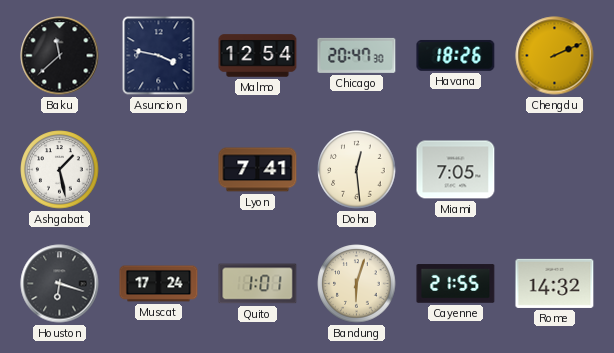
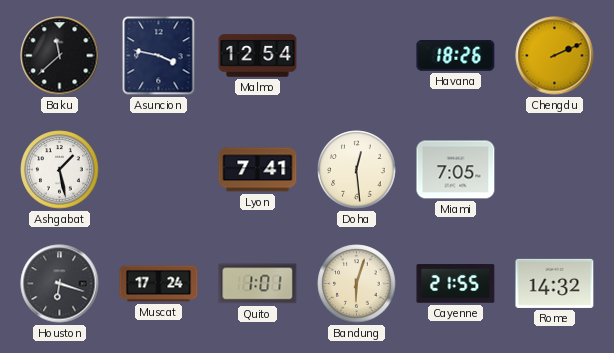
Chicago: 20:47 -> none
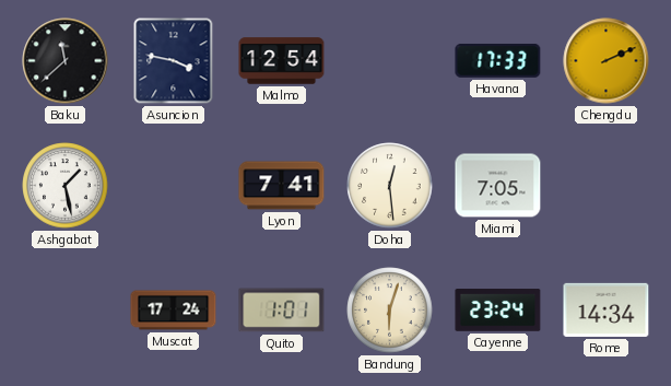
Havana: 18:26 -> 17:33
Houston: 6:18 -> none
Cayenne: 21:55 -> 23:24
Rome: 14:32 -> 14:34
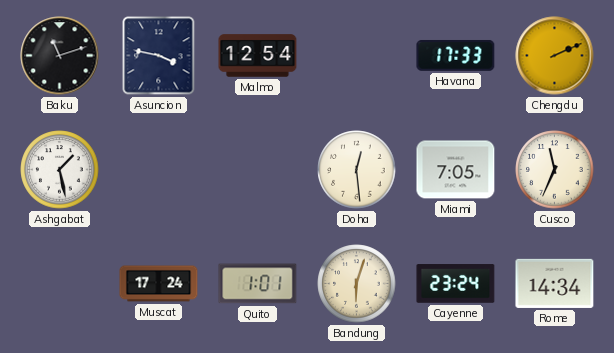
Baku: 11:38 -> 11:12
Lyon: 7:41 -> none
Cusco: none -> 11:34
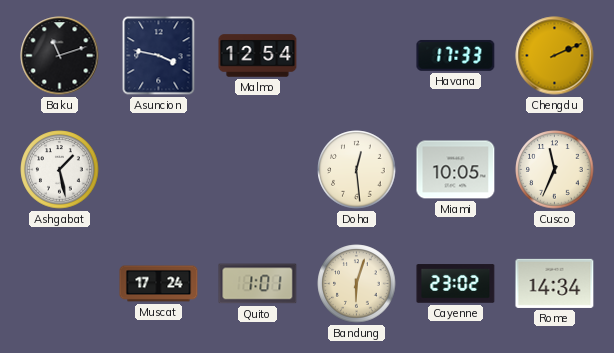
Miami: 7:05 -> 10:05
Cayenne: 23:24 -> 23:02
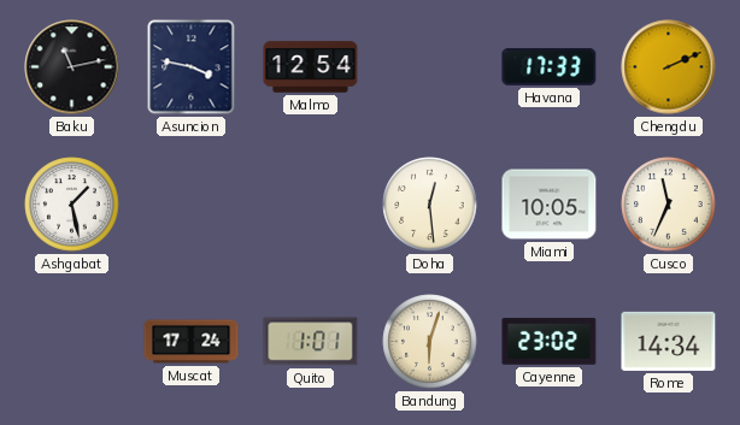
Baku: 11:12 -> 11:13
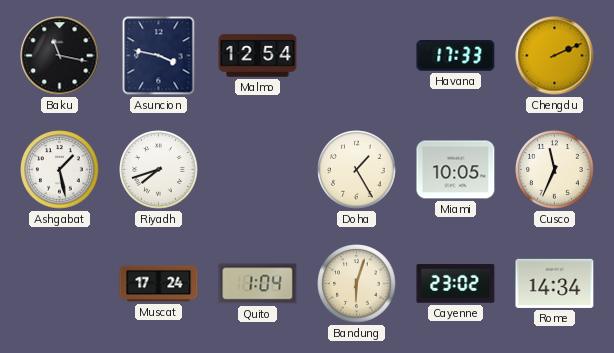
Baku: 11:13 -> 11:17
Riyadh: none -> 7:42
Doha: 12:29 -> 1:25
Quito: 1:01 -> 1:04
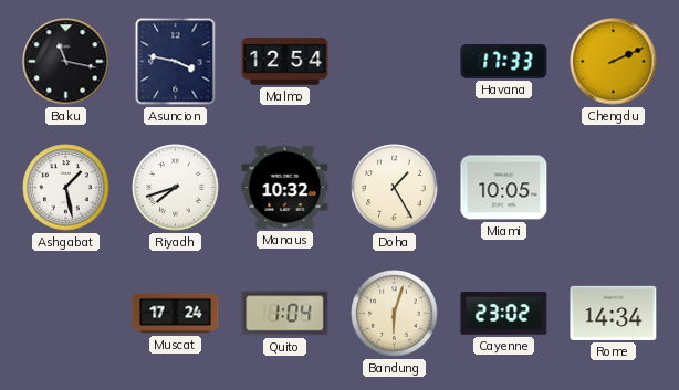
Manaus: none -> 10:32
Cusco: 11:34 -> none
